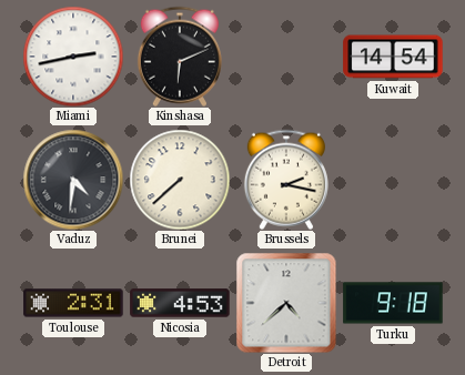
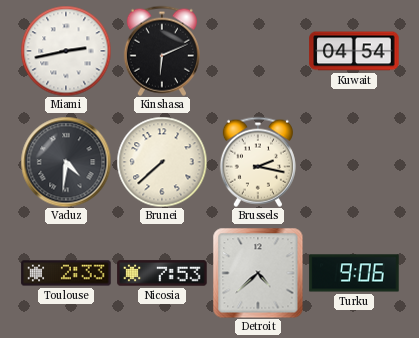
Kuwait: 14:54 -> 04:54
Toulouse: 2:31 -> 2:33
Nicosia: 4:53 -> 7:53
Turku: 9:18 -> 9:06
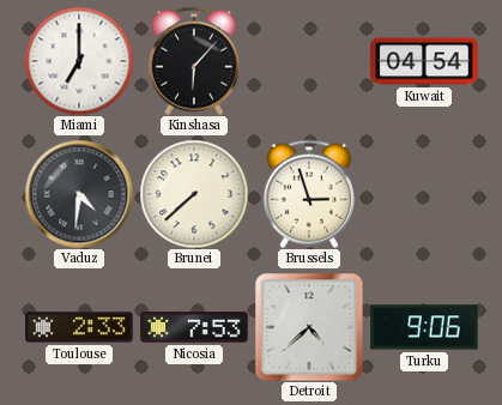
Miami: 2:43 -> 7:00
Kinshasa: 6:11 -> 6:07
Brussels: 2:17 -> 2:57
